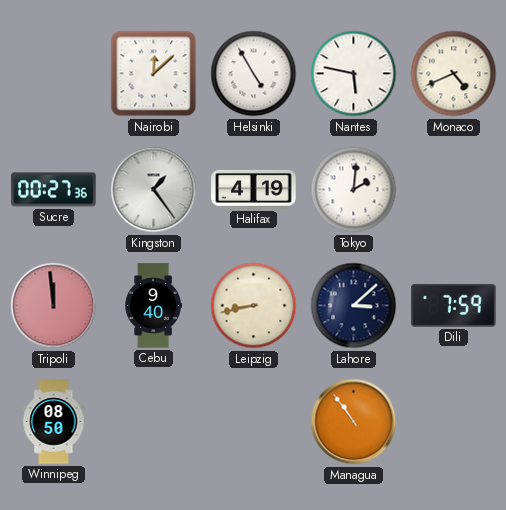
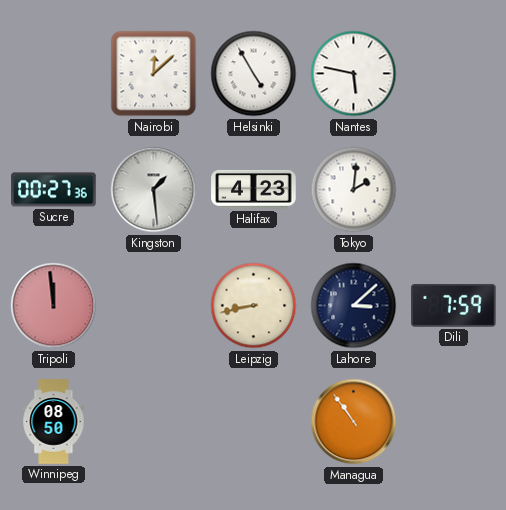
Monaco: 4:41 -> none
Kingston: 1:24 -> 1:29
Halifax: 4:19 -> 4:23
Cebu: 9:40 -> none
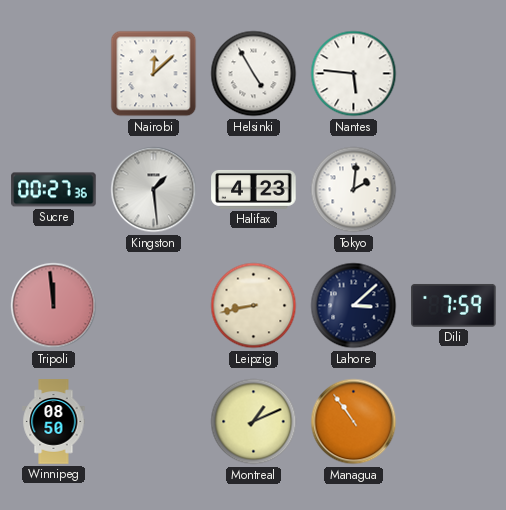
Nantes: 5:47 -> 5:46
Montreal: none -> 1:11
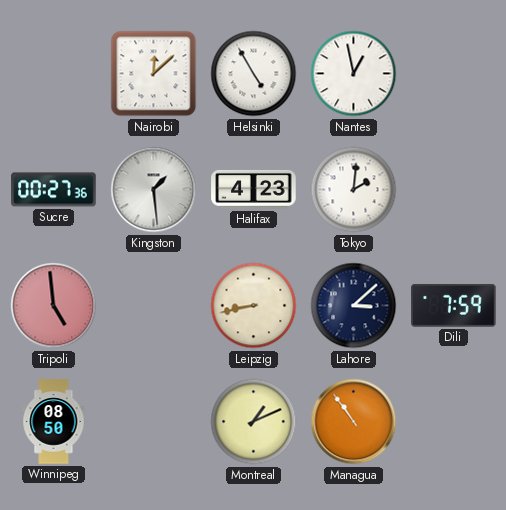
Nantes: 5:46 -> 12:58
Tripoli: 11:59 -> 4:59
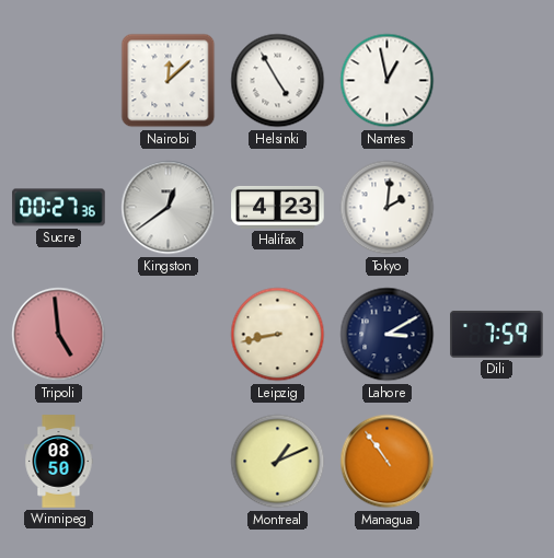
Kingston: 1:29 -> 12:39
Lahore: 3:08 -> 3:10
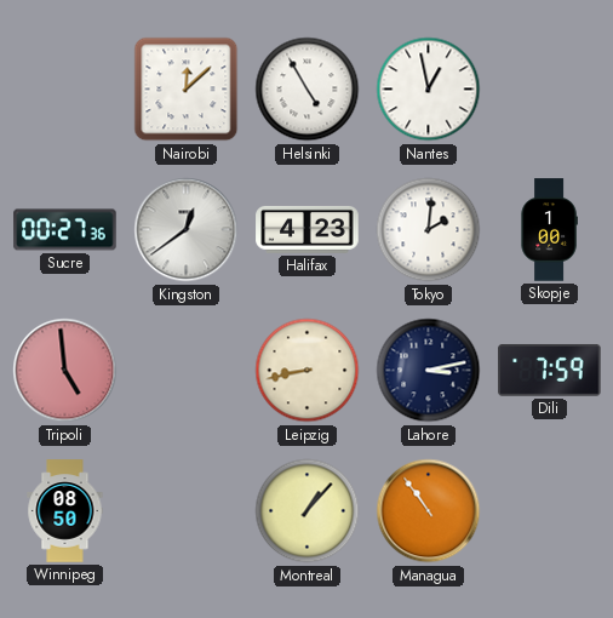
Skopje: none -> 1:00
Lahore: 3:10 -> 3:13
Montreal: 1:11 -> 1:07
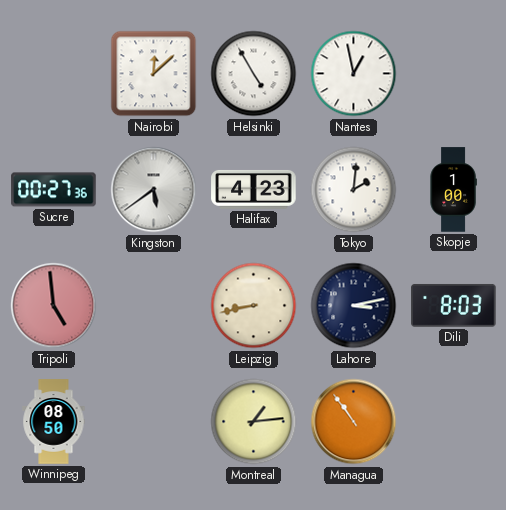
Kingston: 12:39 -> 5:39
Dili: 7:59 -> 8:03
Montreal: 1:07 -> 1:14
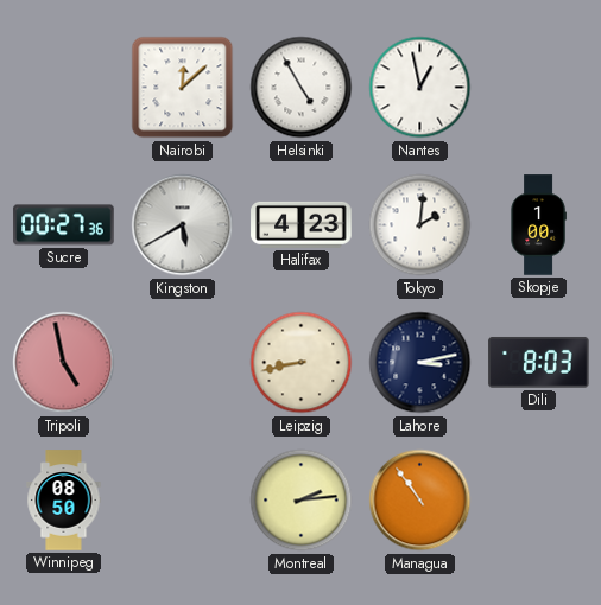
Kingston: 5:39 -> 5:40
Tripoli: 4:59 -> 4:58
Montreal: 1:14 -> 2:14
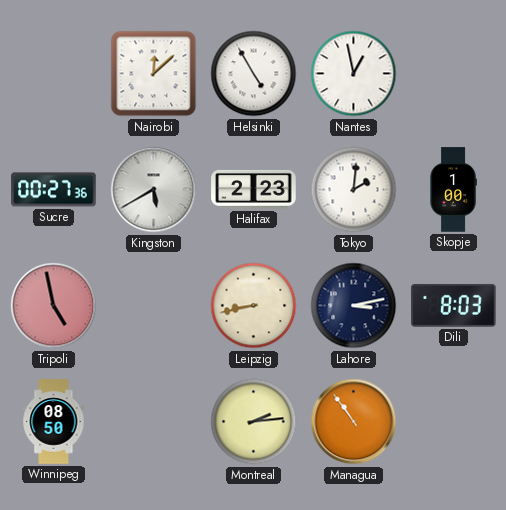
Halifax: 4:23 -> 2:23
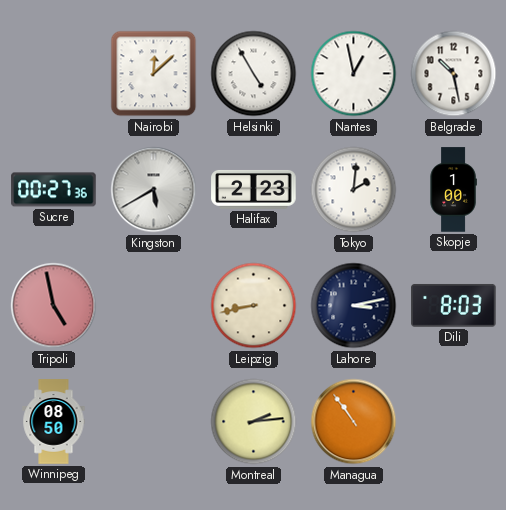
Belgrade: none -> 10:28
